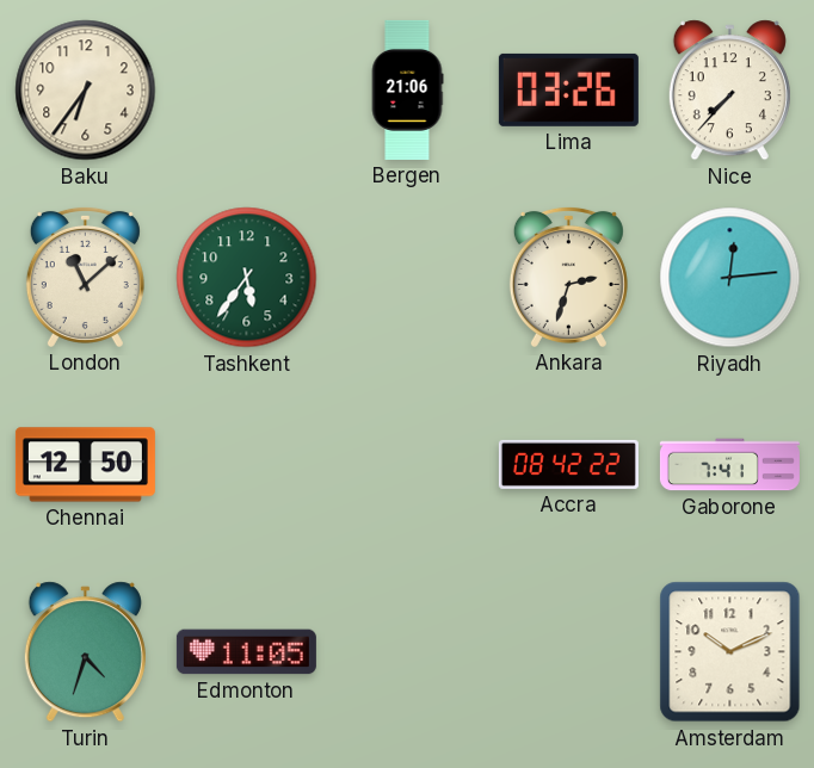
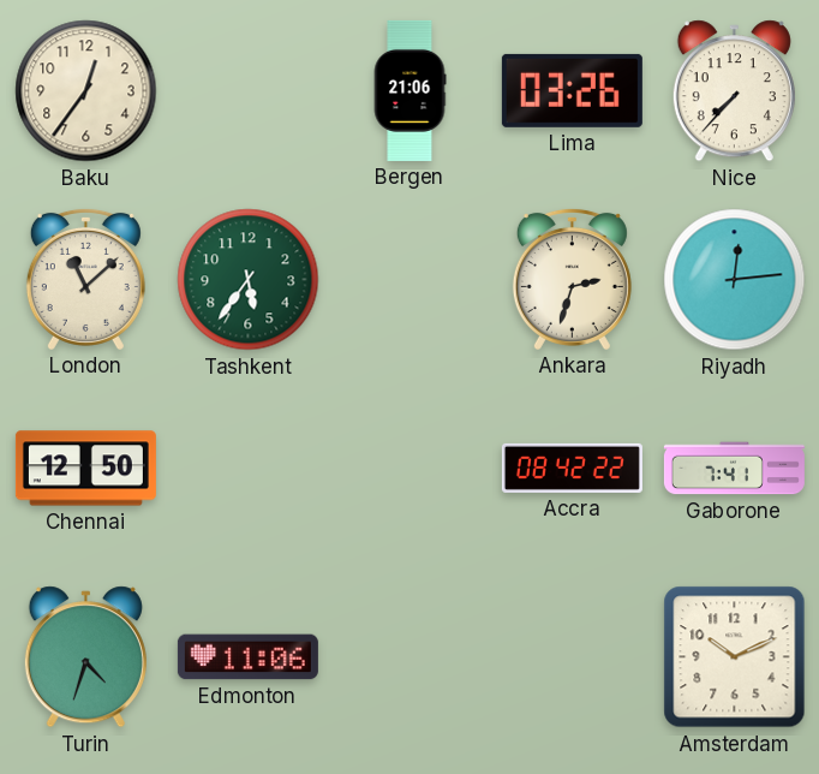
Baku: 6:36 -> 12:36
Edmonton: 11:05 -> 11:06
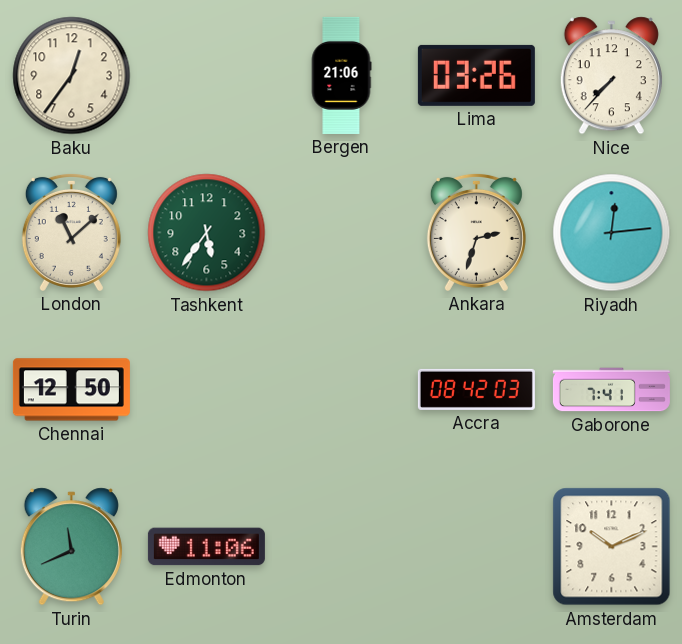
Accra: 08:42:22 -> 08:42:03
Turin: 4:33 -> 11:41
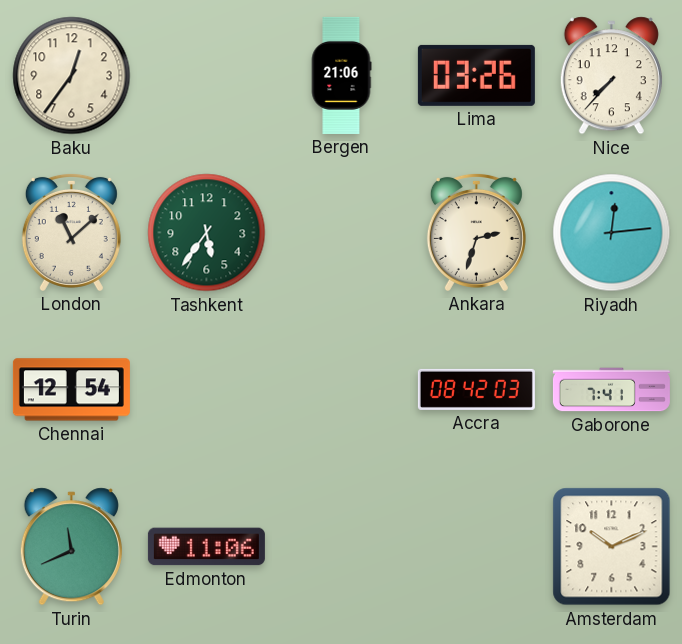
Chennai: 12:50 -> 12:54
